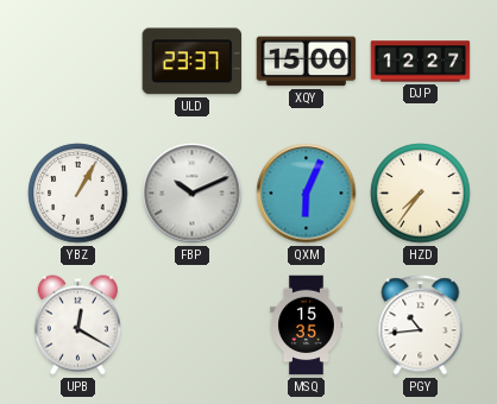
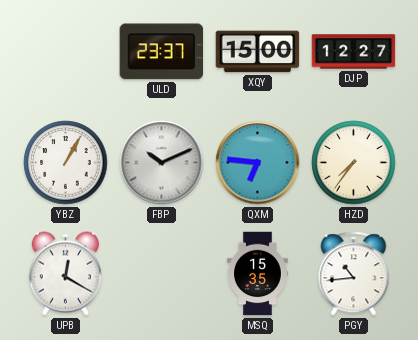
QXM: 6:04 -> 6:46
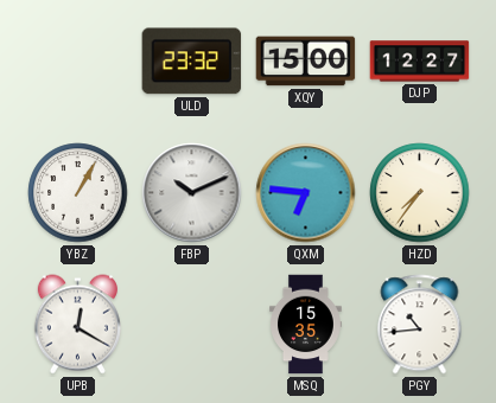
ULD: 23:37 -> 23:32
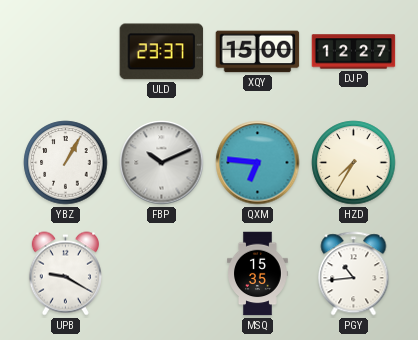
ULD: 23:32 -> 23:37
HZD: 7:36 -> 7:35
UPB: 12:20 -> 9:20
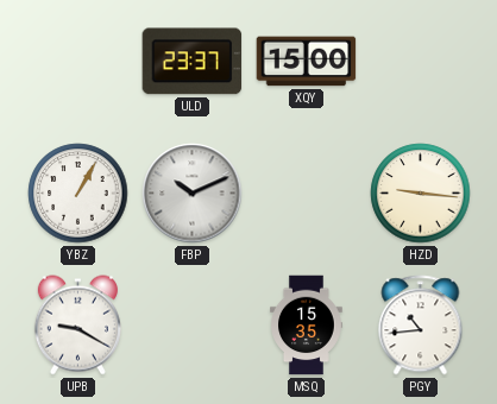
DJP: 12:27 -> none
QXM: 6:46 -> none
HZD: 7:35 -> 9:16
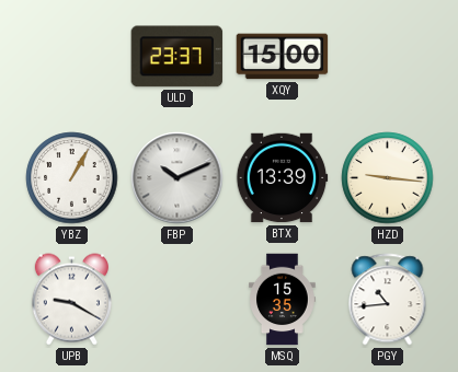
BTX: none -> 13:39
